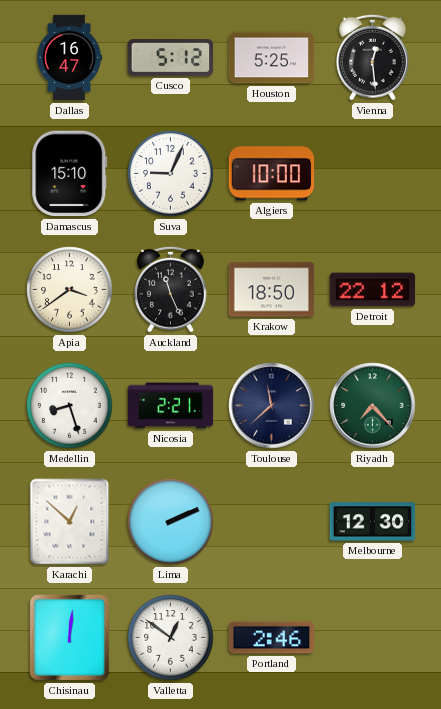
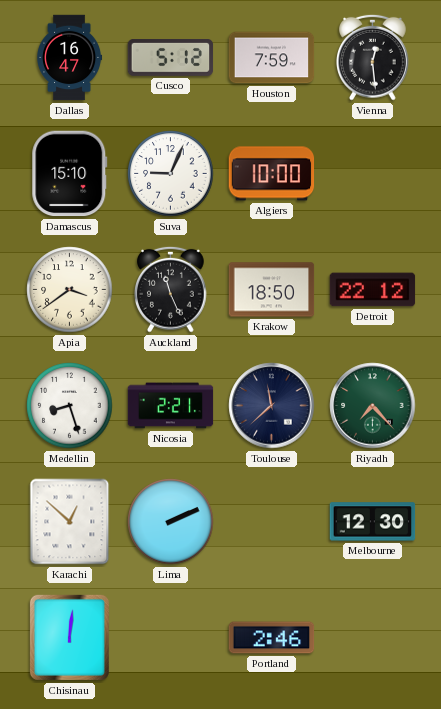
Houston: 5:25 -> 7:59
Valletta: 12:51 -> none
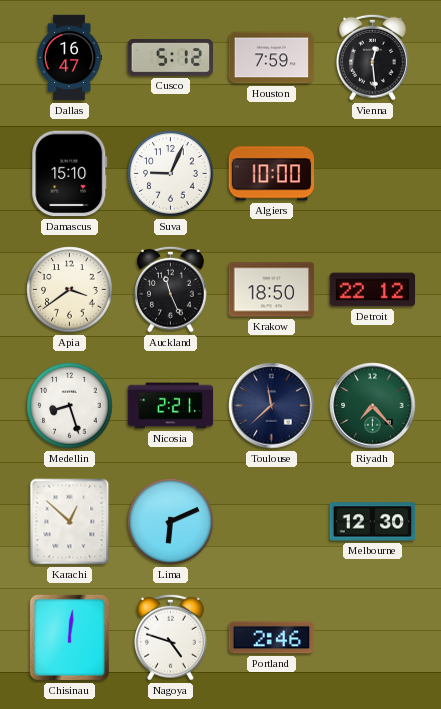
Lima: 2:11 -> 6:11
Nagoya: none -> 4:48
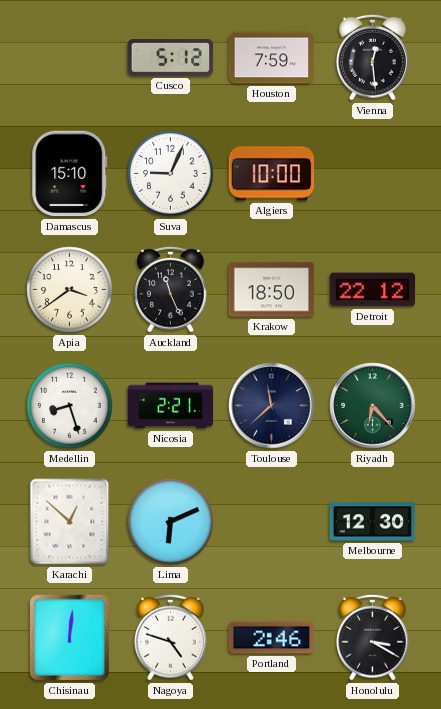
Dallas: 16:47 -> none
Riyadh: 7:23 -> 6:23
Honolulu: none -> 3:20
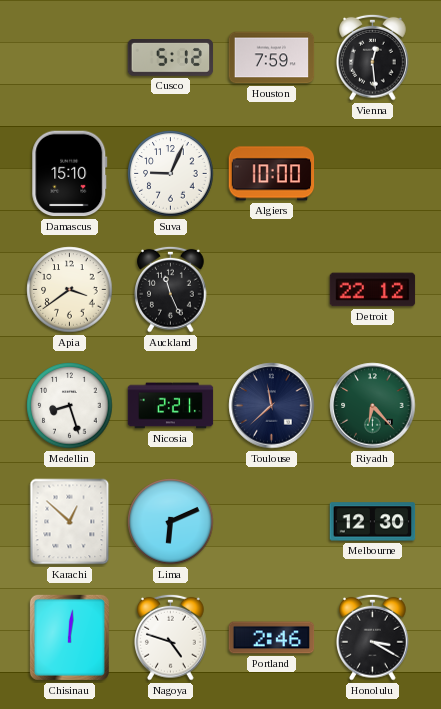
Krakow: 18:50 -> none
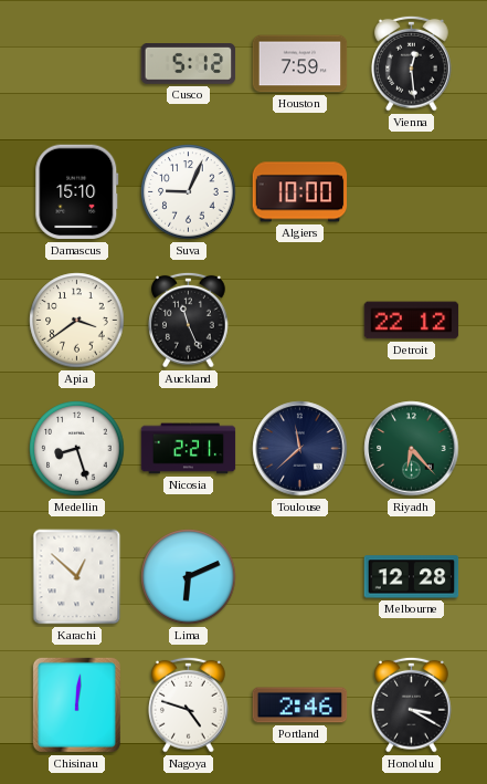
Melbourne: 12:30 -> 12:28
